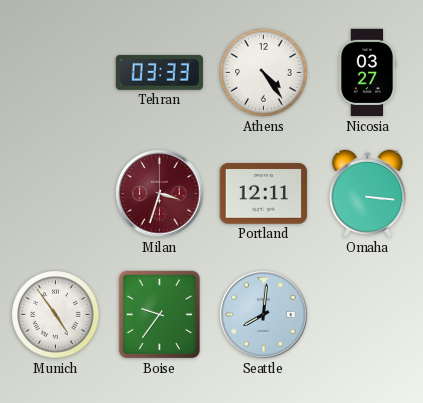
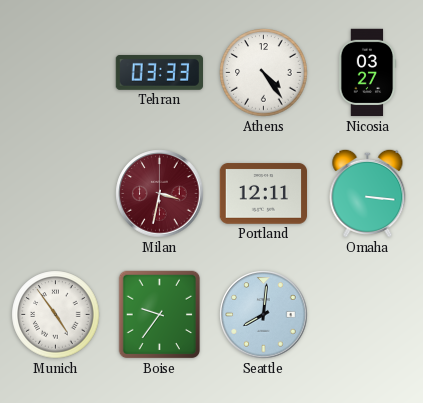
Milan: 3:33 -> 3:32
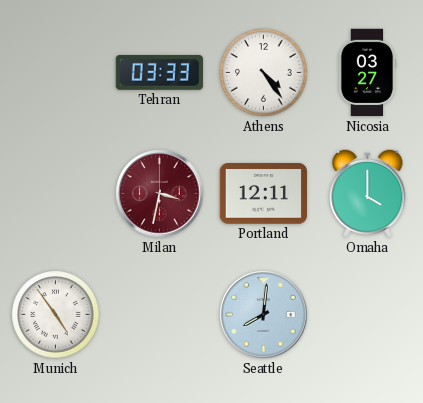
Omaha: 3:16 -> 4:00
Boise: 9:36 -> none
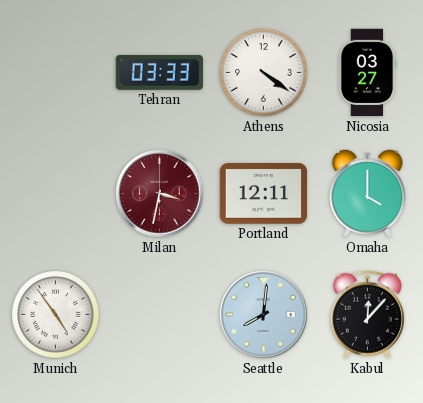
Athens: 4:24 -> 4:21
Kabul: none -> 12:07
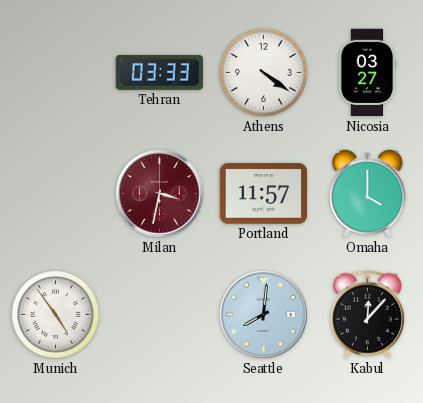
Portland: 12:11 -> 11:57
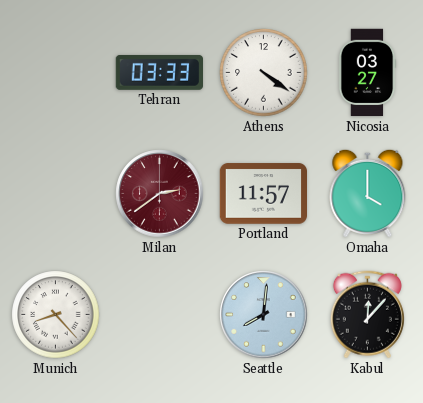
Milan: 3:32 -> 2:39
Munich: 4:54 -> 8:23
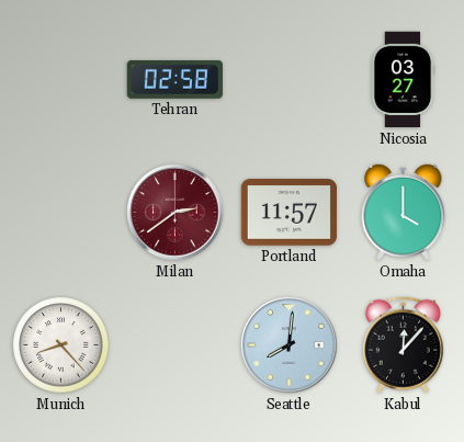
Tehran: 03:33 -> 02:58
Athens: 4:21 -> none
